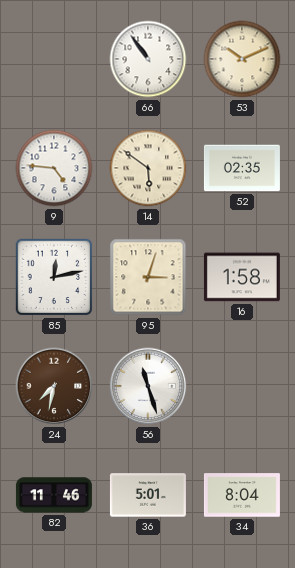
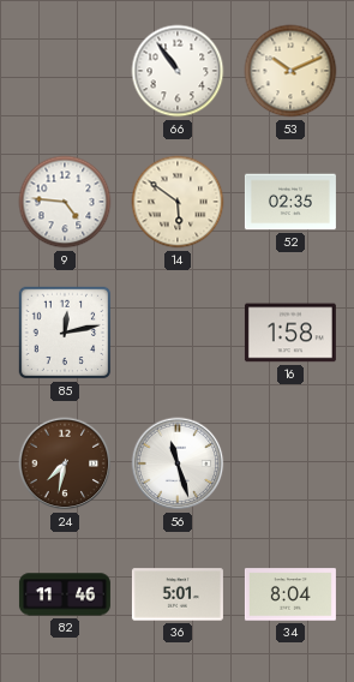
95: 3:03 -> none
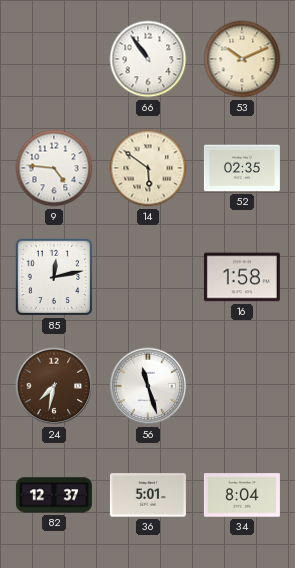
82: 11:46 -> 12:37
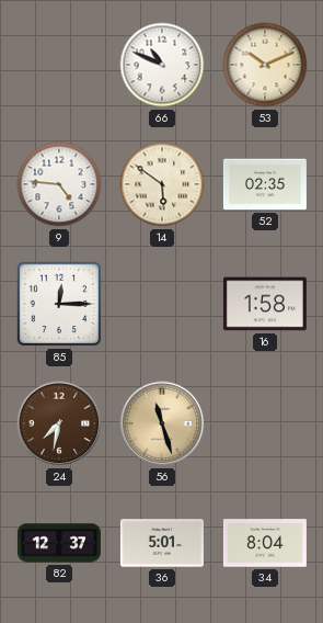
66: 10:54 -> 10:49
85: 12:13 -> 12:15
56 dial: white -> champagne
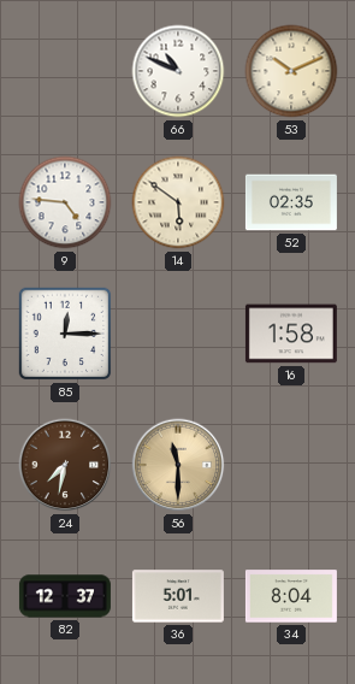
56: 11:27 -> 11:30
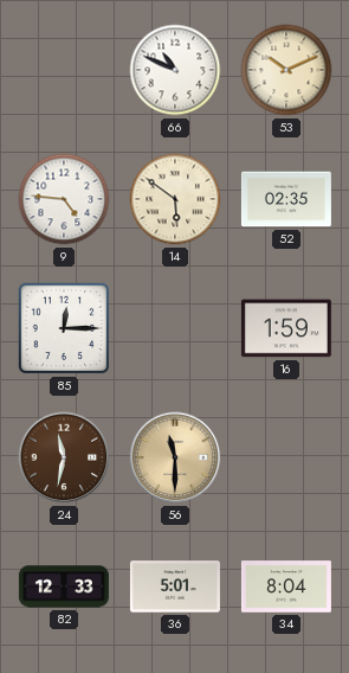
16: 1:58 -> 1:59
24: 7:32 -> 11:32
82: 12:37 -> 12:33
